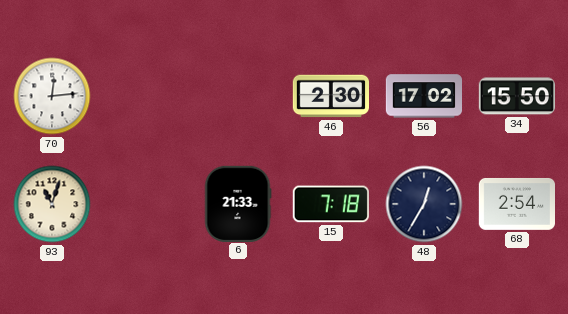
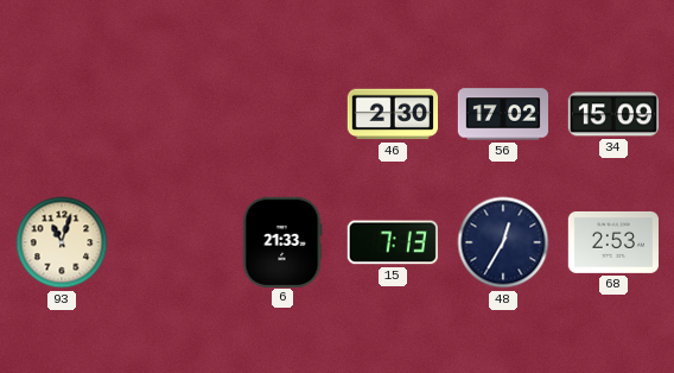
70: 12:14 -> none
34: 15:50 -> 15:09
15: 7:18 -> 7:13
68: 2:54 -> 2:53
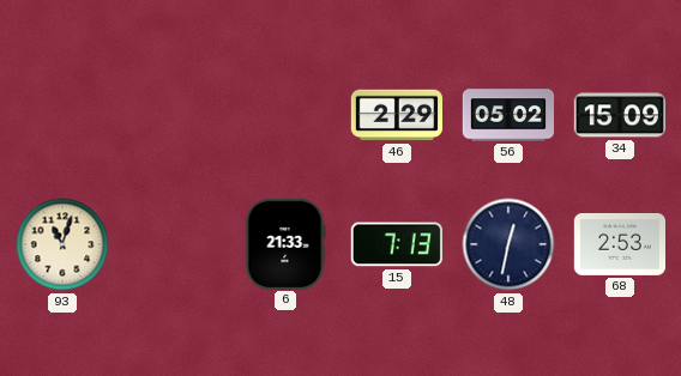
46: 2:30 -> 2:29
56: 17:02 -> 05:02
48: 12:35 -> 12:32
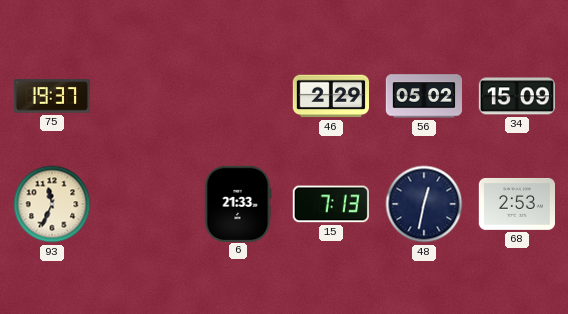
75: none -> 19:37
93: 11:03 -> 11:34
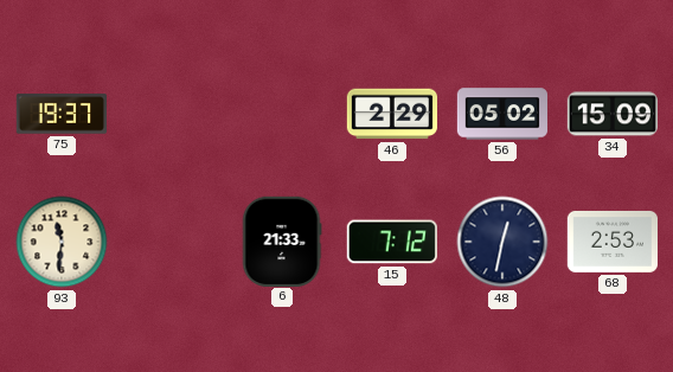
93: 11:34 -> 11:31
15: 7:13 -> 7:12
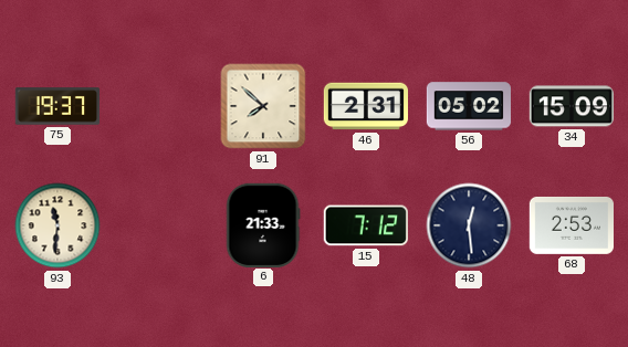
91: none -> 7:52
46: 2:29 -> 2:31
48: 12:32 -> 12:29
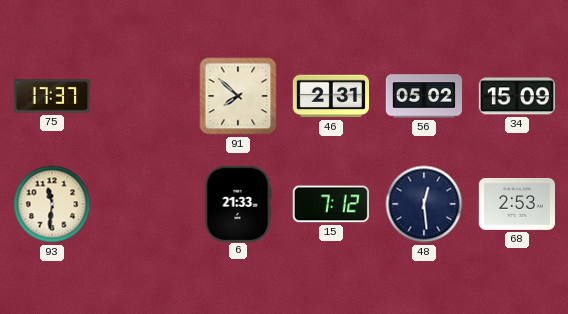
75: 19:37 -> 17:37
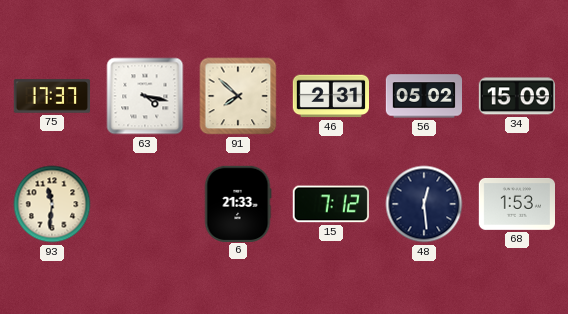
63: none -> 4:17
68: 2:53 -> 1:53
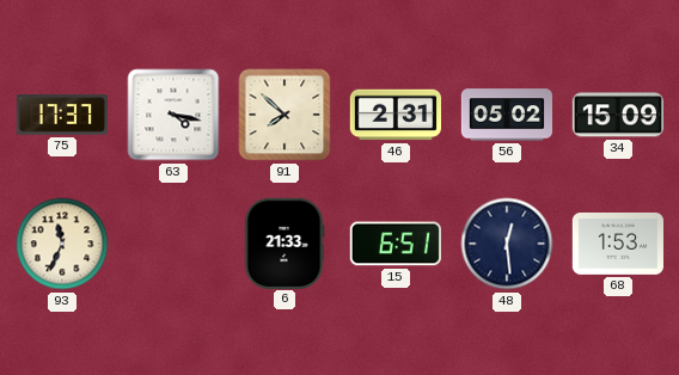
93: 11:31 -> 11:34
15: 7:12 -> 6:51
